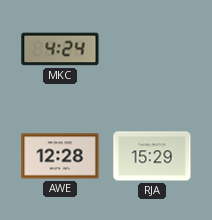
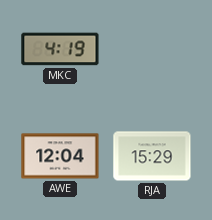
MKC: 4:24 -> 4:19
AWE: 12:28 -> 12:04
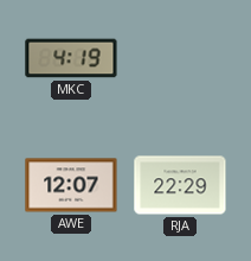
AWE: 12:04 -> 12:07
RJA: 15:29 -> 22:29
